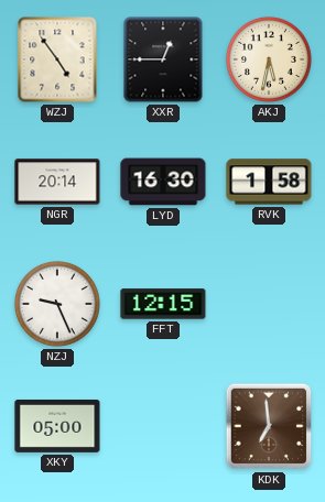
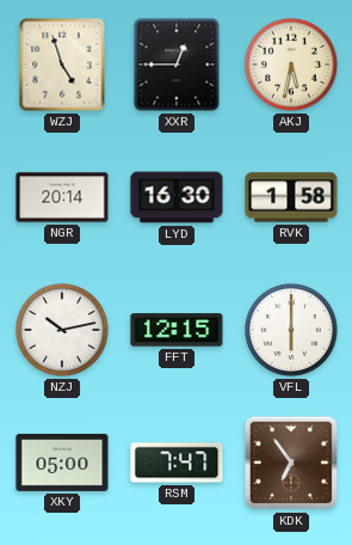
WZJ: 4:54 -> 4:57
NZJ: 9:26 -> 10:13
VFL: none -> 6:00
RSM: none -> 7:47
KDK: 6:59 -> 6:54
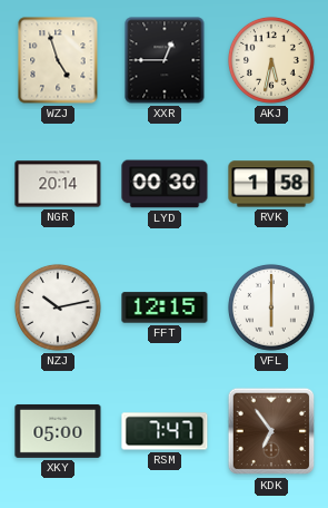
LYD: 16:30 -> 00:30
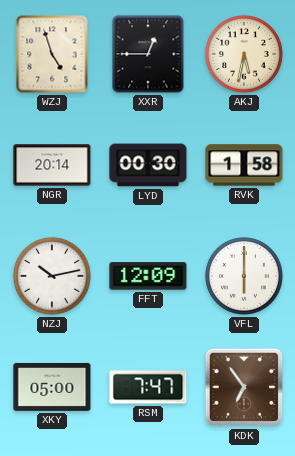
FFT: 12:15 -> 12:09
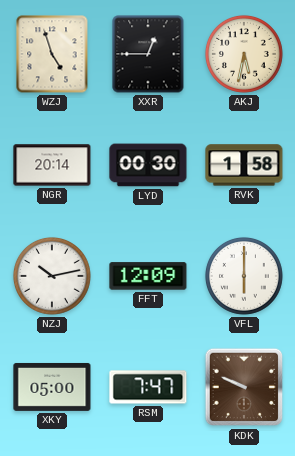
KDK: 6:54 -> 9:49
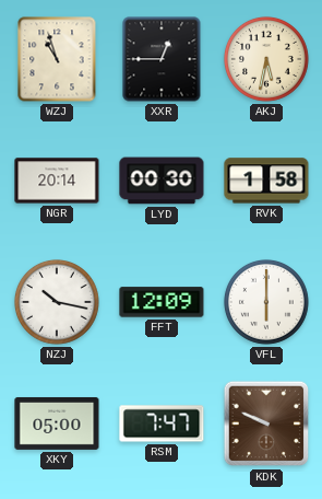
WZJ: 4:57 -> 10:57
NZJ: 10:13 -> 10:17
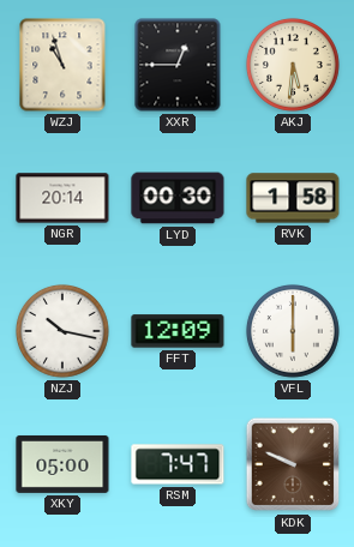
AKJ: 5:32 -> 5:31
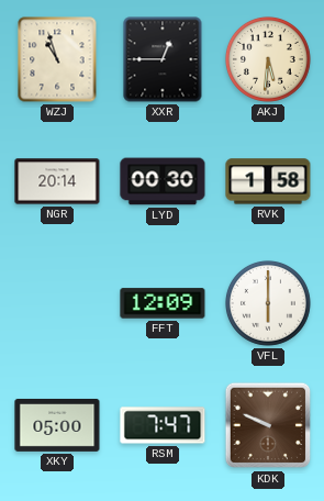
NZJ: 10:17 -> none
